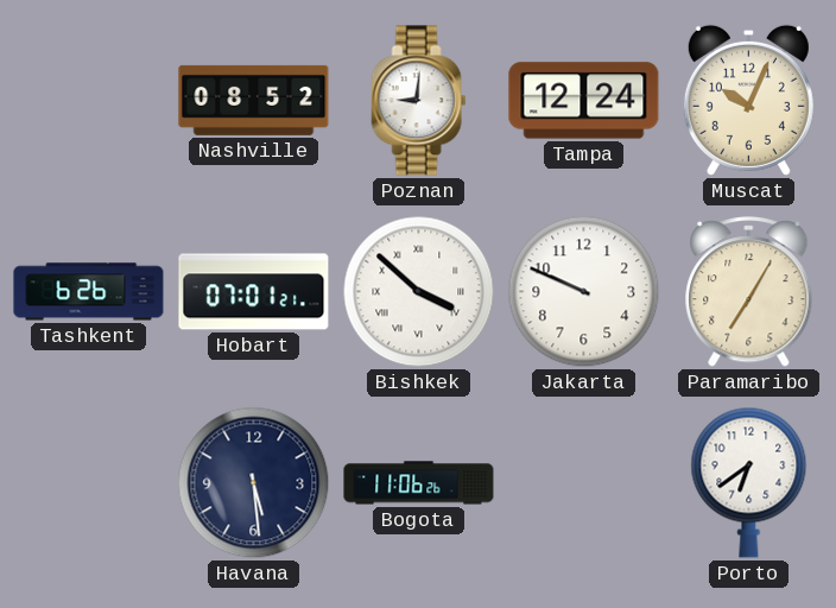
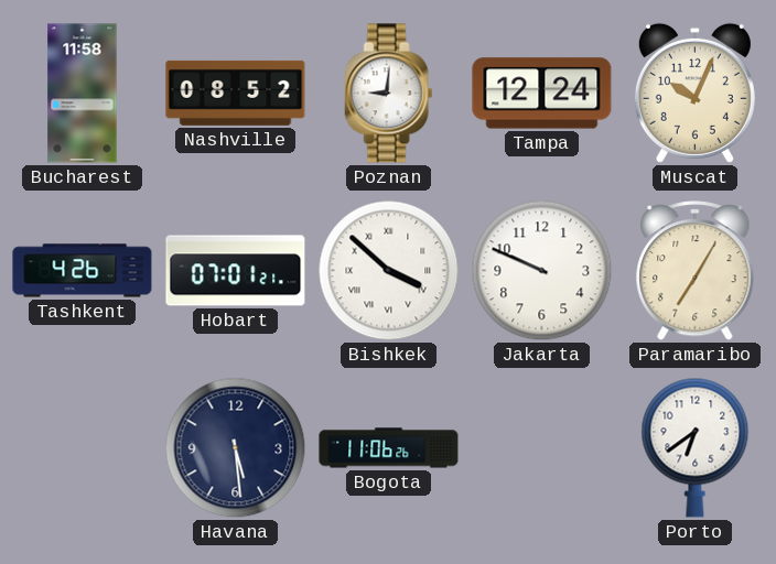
Bucharest: none -> 11:58
Tashkent: 6:26 -> 4:26
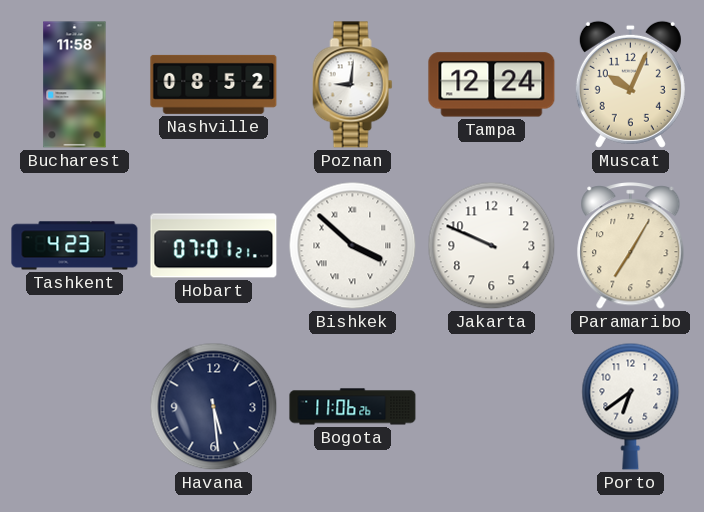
Tashkent: 4:26 -> 4:23
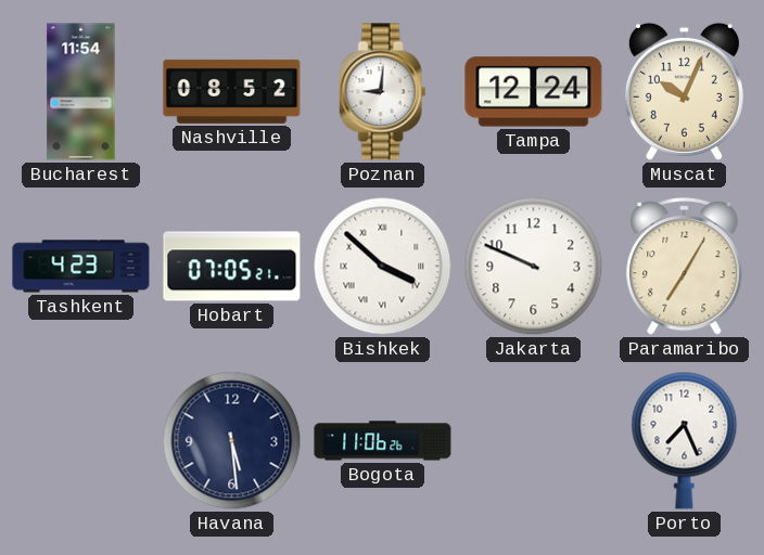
Bucharest: 11:58 -> 11:54
Hobart: 07:01 -> 07:05
Porto: 6:39 -> 7:26
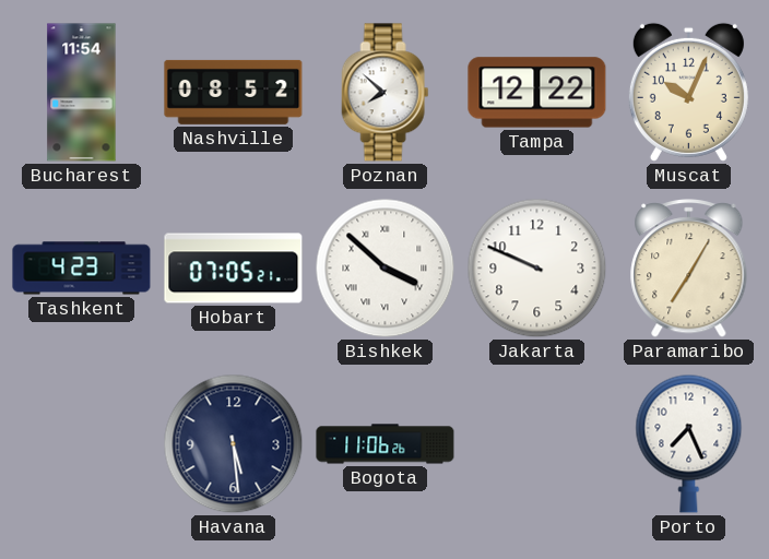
Poznan: 9:01 -> 7:52
Tampa: 12:24 -> 12:22
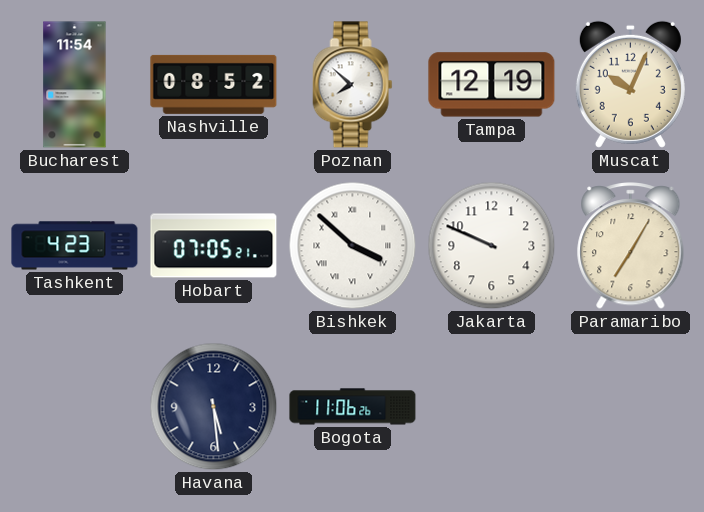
Tampa: 12:22 -> 12:19
Porto: 7:26 -> none
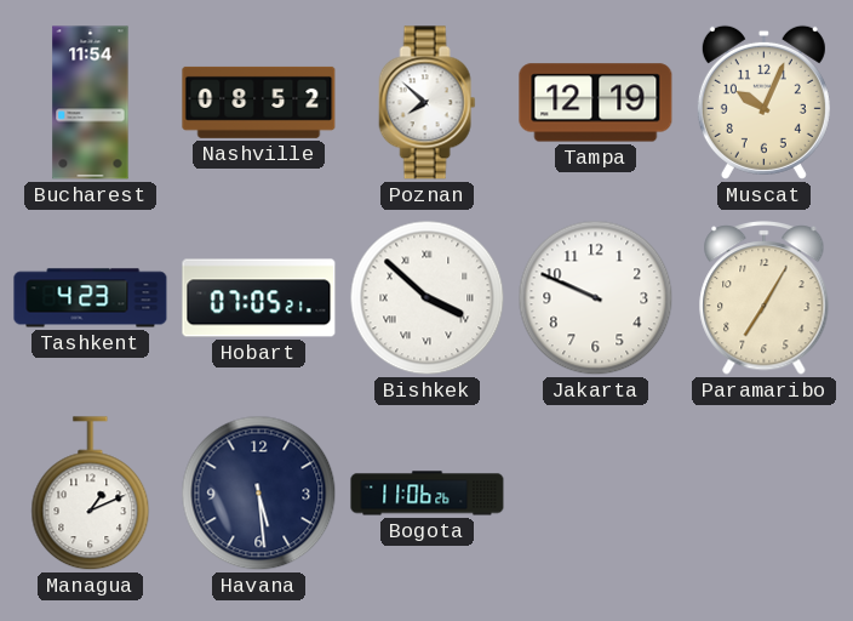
Managua: none -> 1:11
